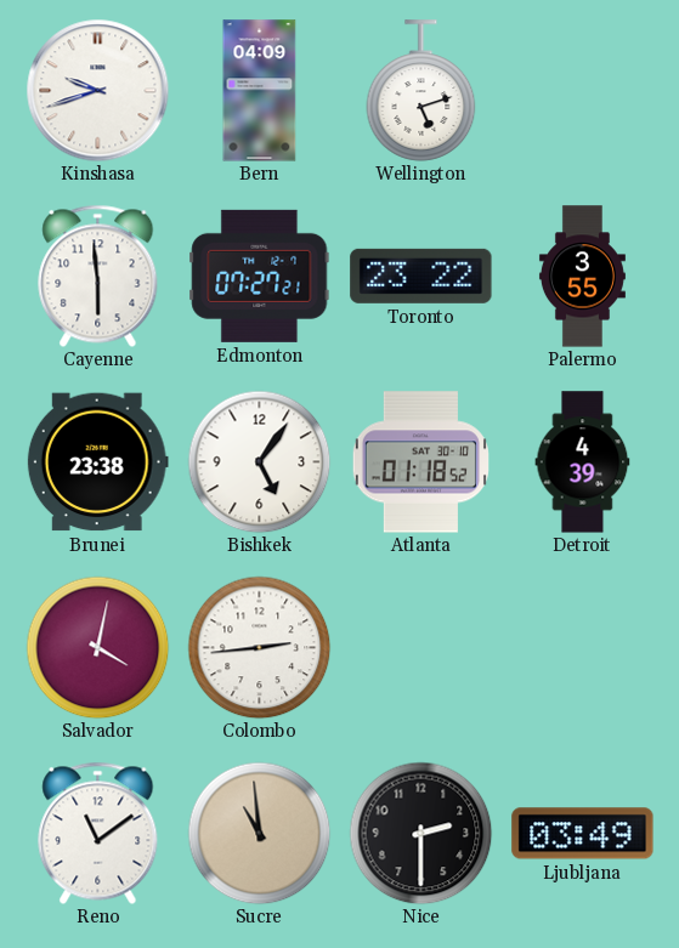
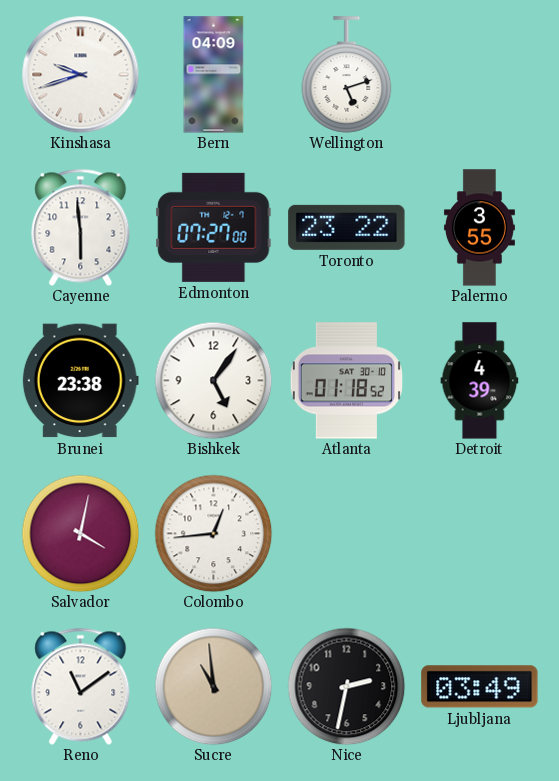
Edmonton: 07:27:21 -> 07:27:00
Colombo: 2:44 -> 12:44
Nice: 2:30 -> 2:32
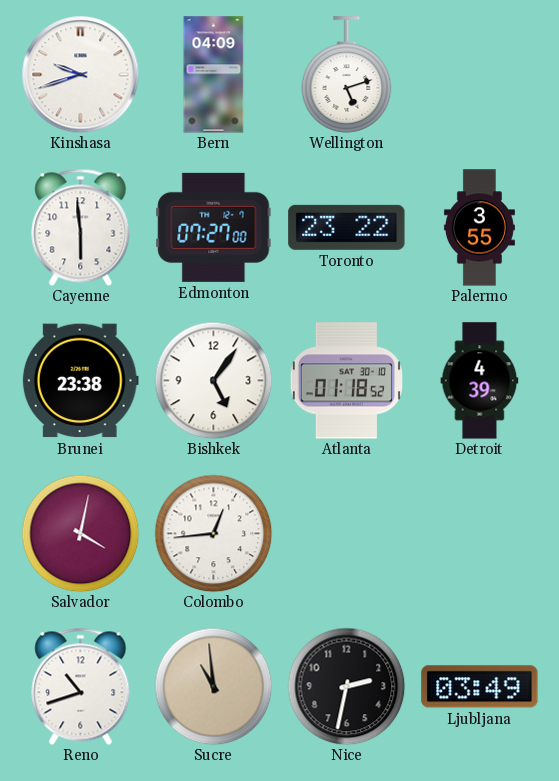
Reno: 11:09 -> 10:42
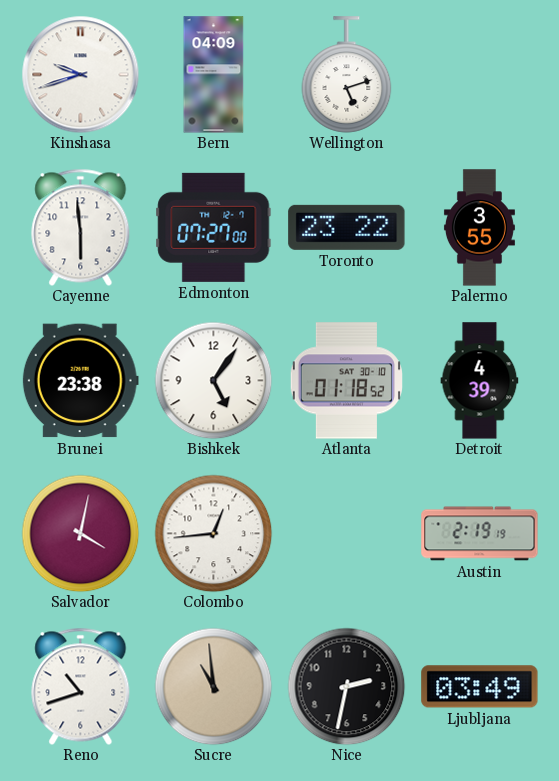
Austin: none -> 2:19
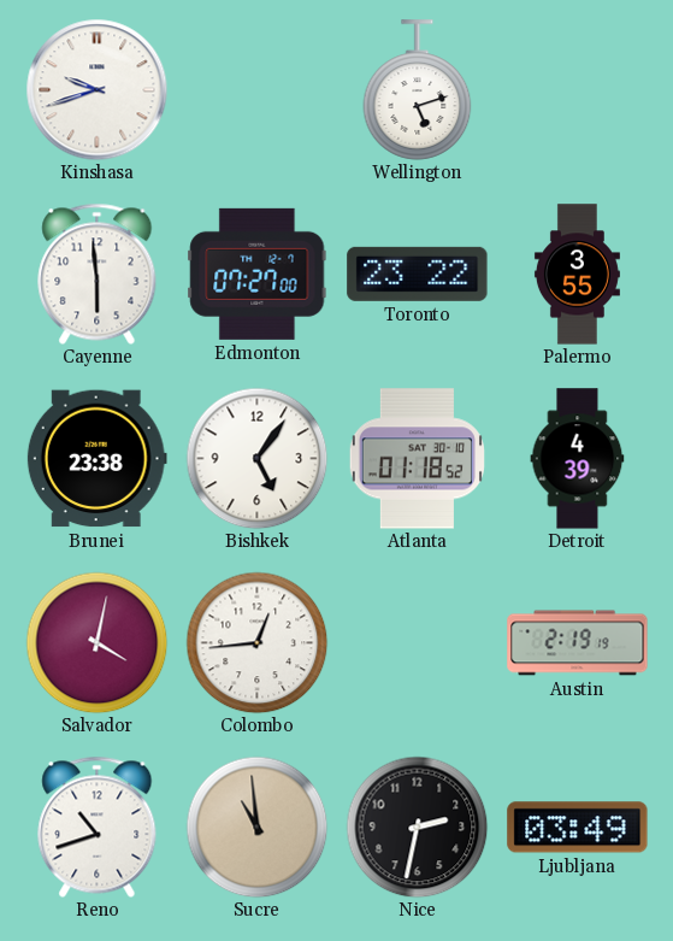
Bern: 04:09 -> none
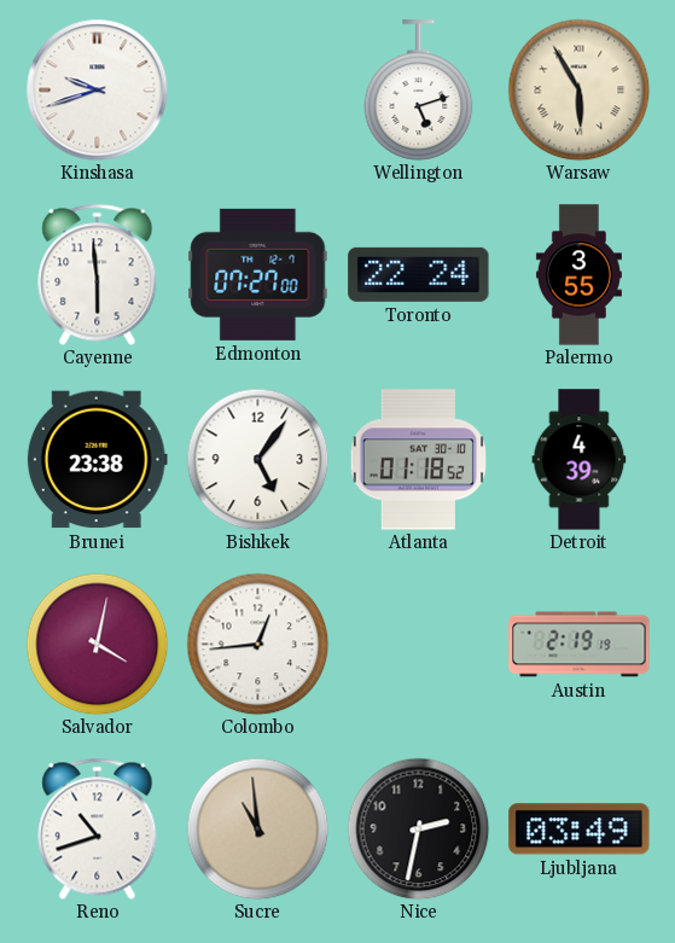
Warsaw: none -> 5:55
Toronto: 23:22 -> 22:24
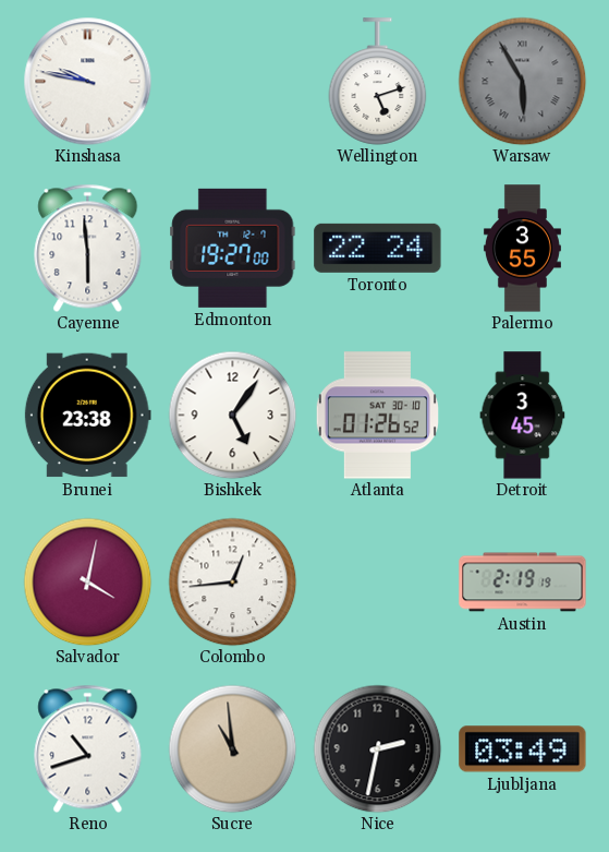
Kinshasa: 9:42 -> 9:47
Warsaw dial: cream -> grey
Edmonton: 07:27 -> 19:27
Atlanta: 01:18 -> 01:26
Detroit: 4:39 -> 3:45
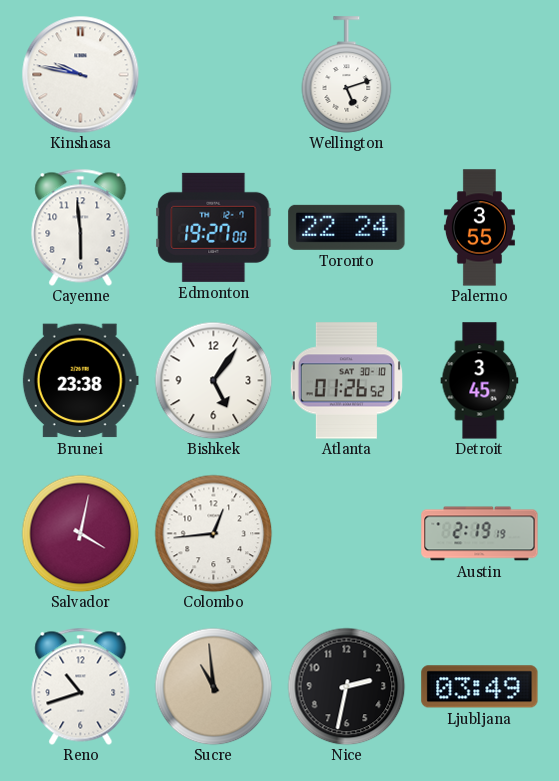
Warsaw: 5:55 -> none
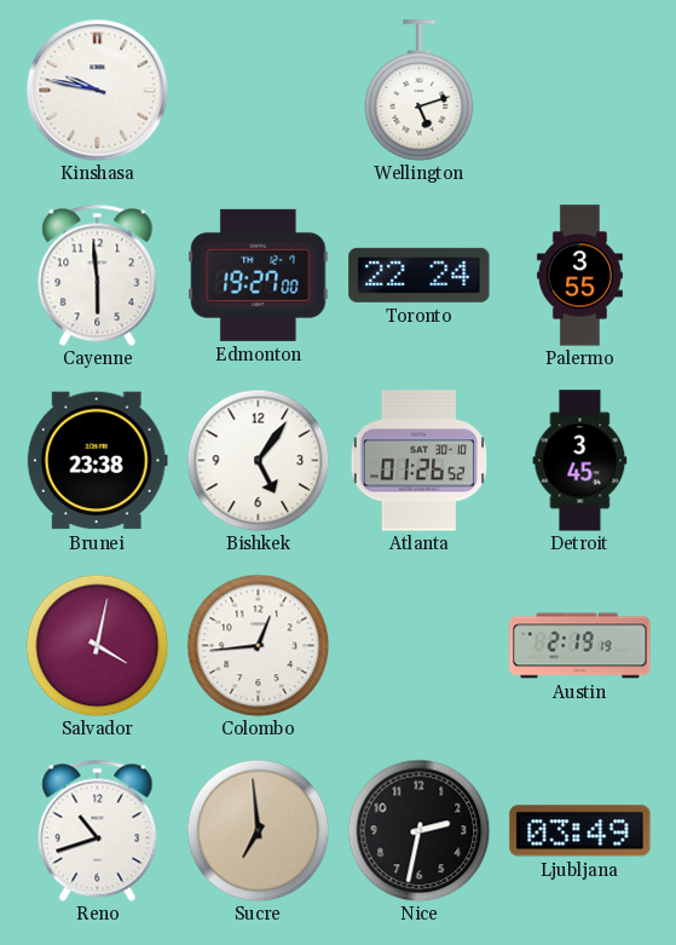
Sucre: 10:59 -> 6:59
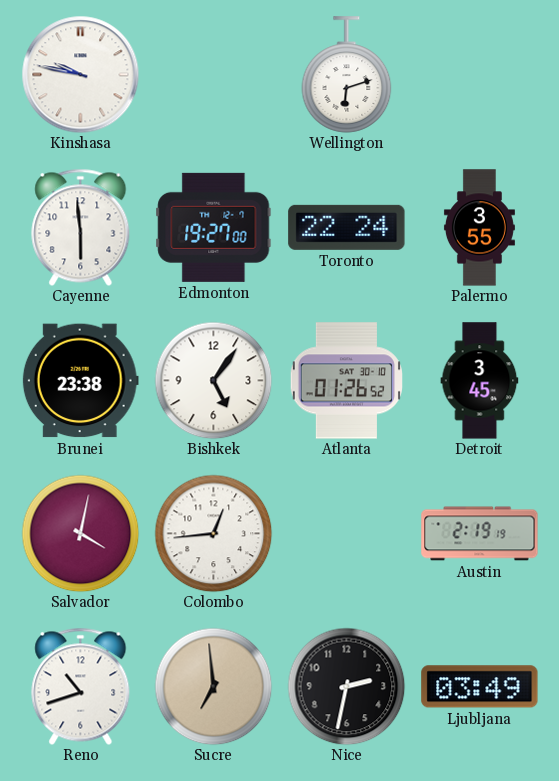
Wellington: 5:12 -> 6:12
